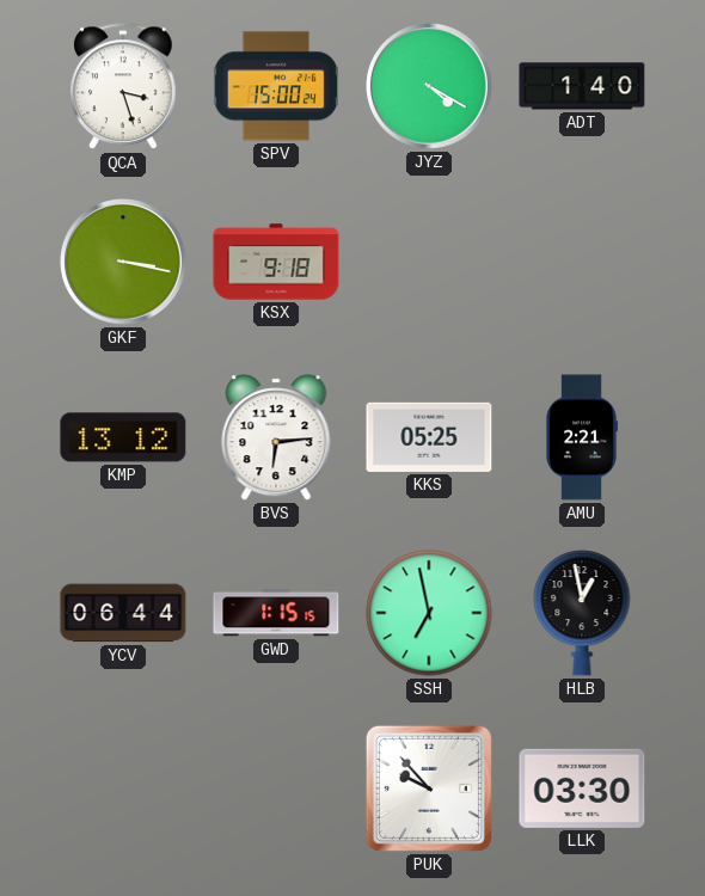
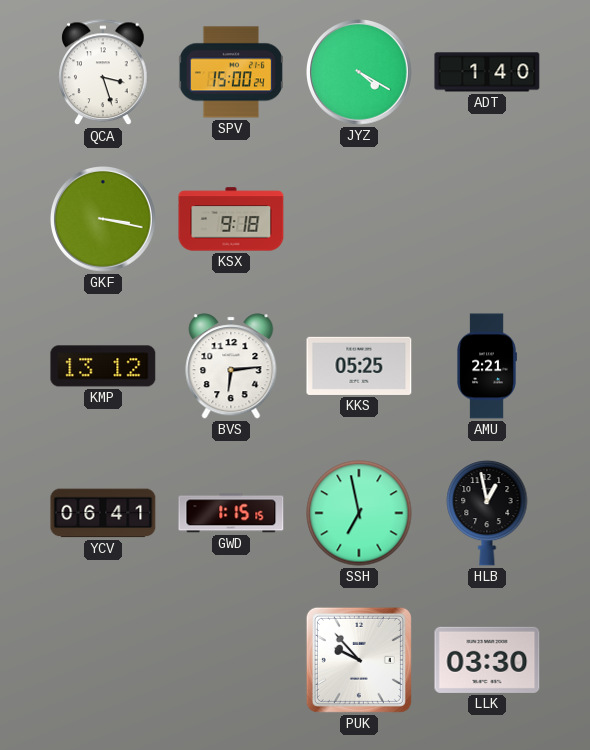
YCV: 06:44 -> 06:41
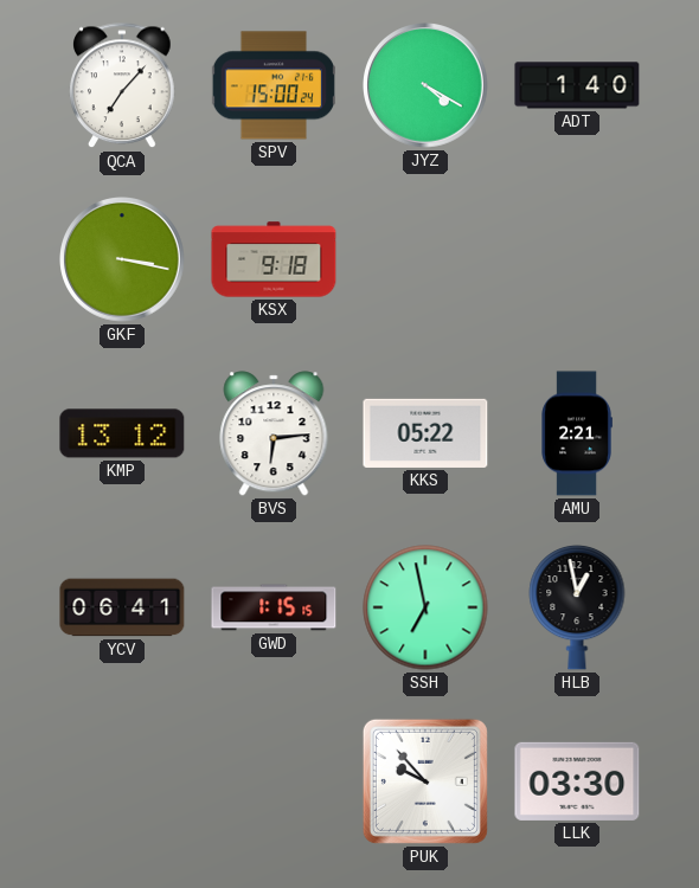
QCA: 3:27 -> 7:07
KKS: 05:25 -> 05:22
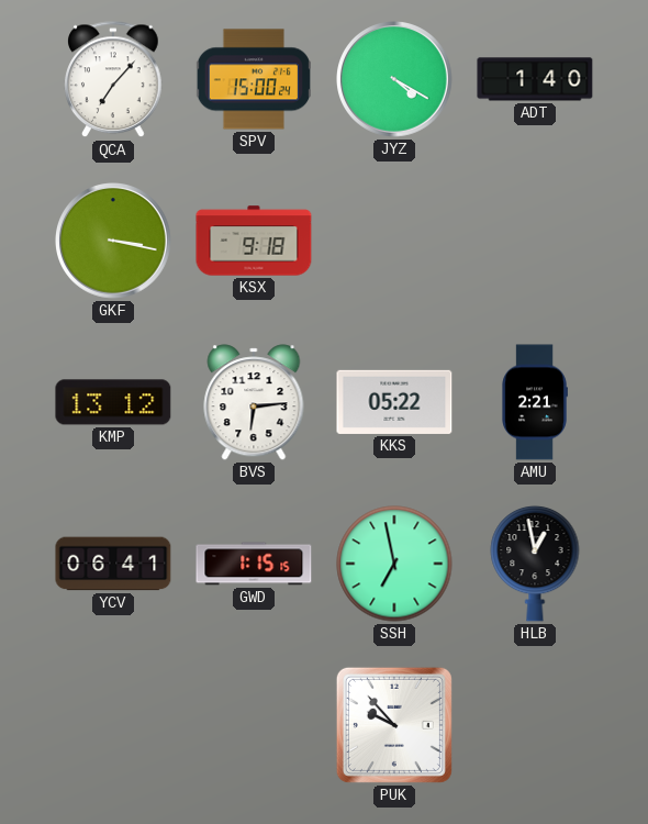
LLK: 03:30 -> none
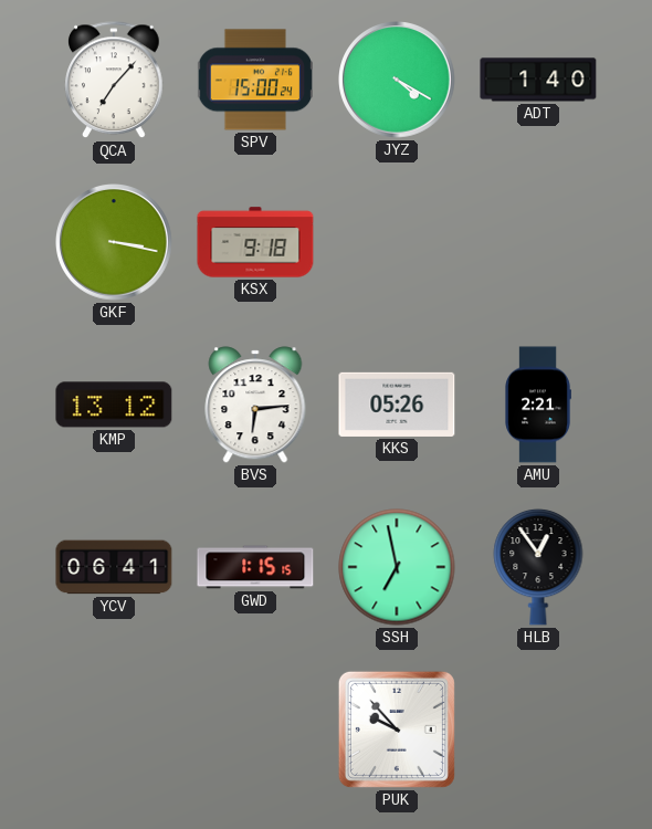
KKS: 05:22 -> 05:26
HLB: 12:58 -> 12:54
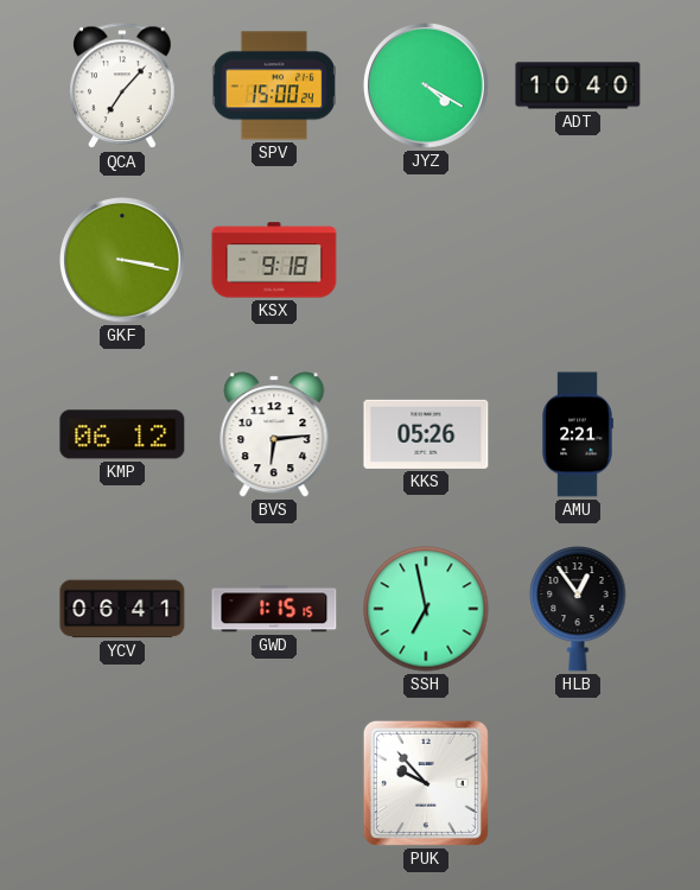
ADT: 1:40 -> 10:40
KMP: 13:12 -> 06:12
